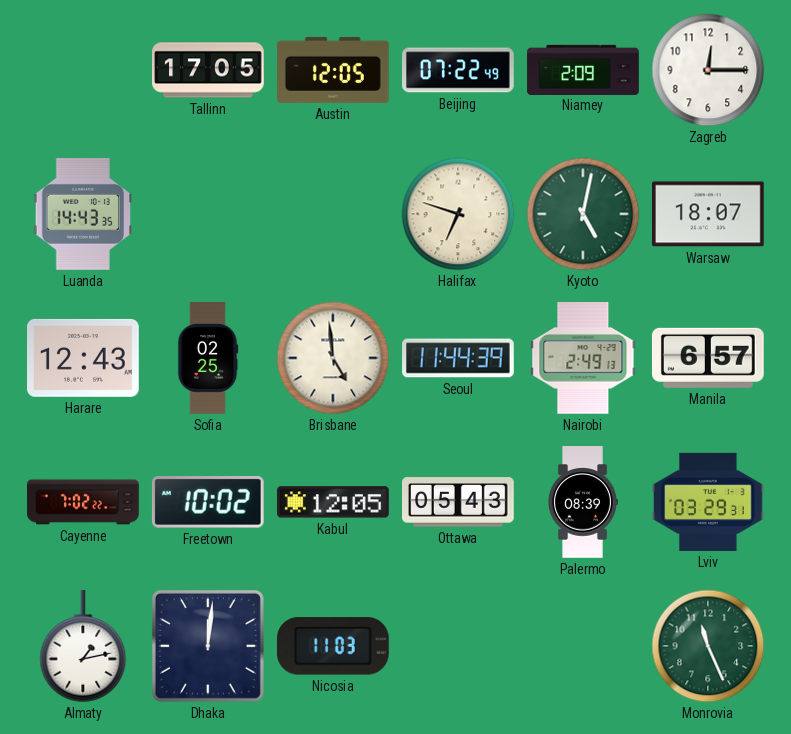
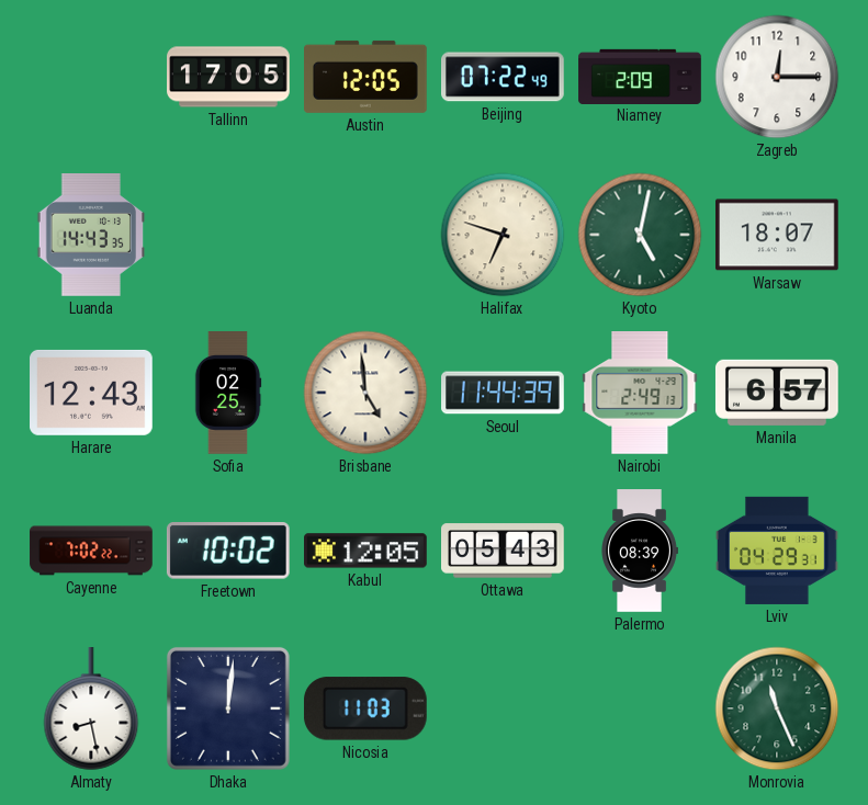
Lviv: 03:29 -> 04:29
Almaty: 1:13 -> 8:28
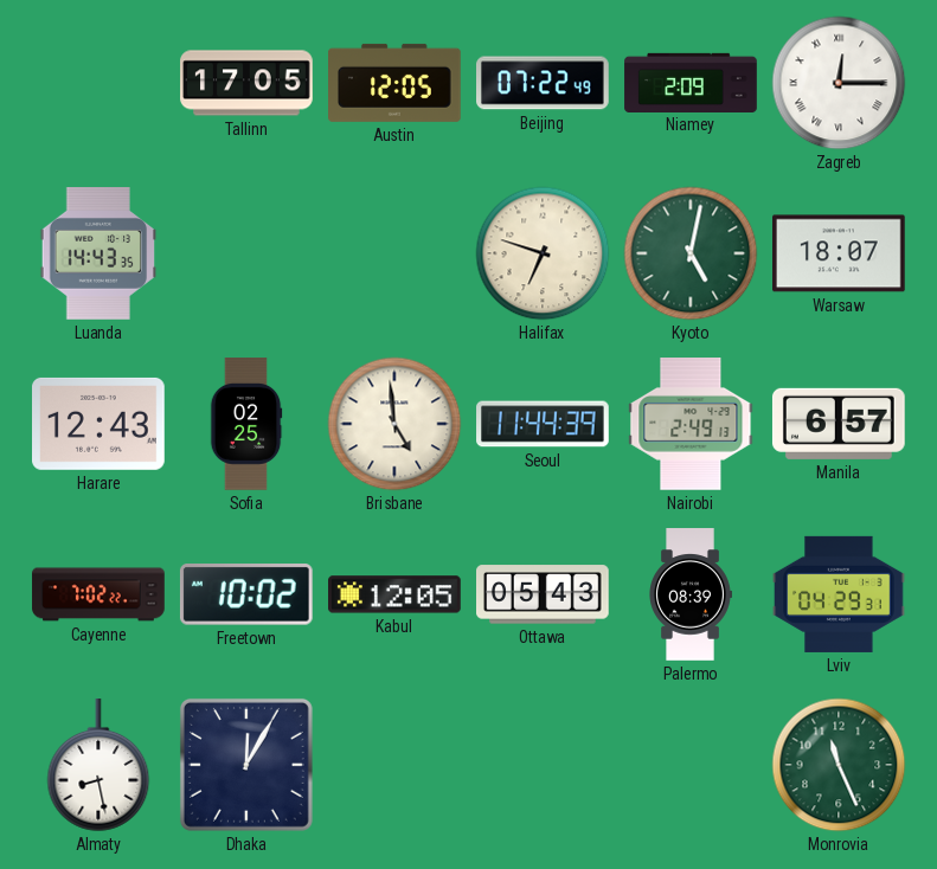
Zagreb numerals: Arabic -> Roman
Dhaka: 12:01 -> 12:05
Nicosia: 11:03 -> none
